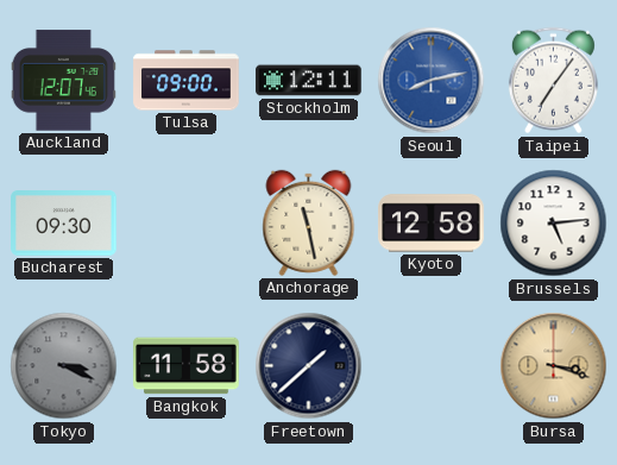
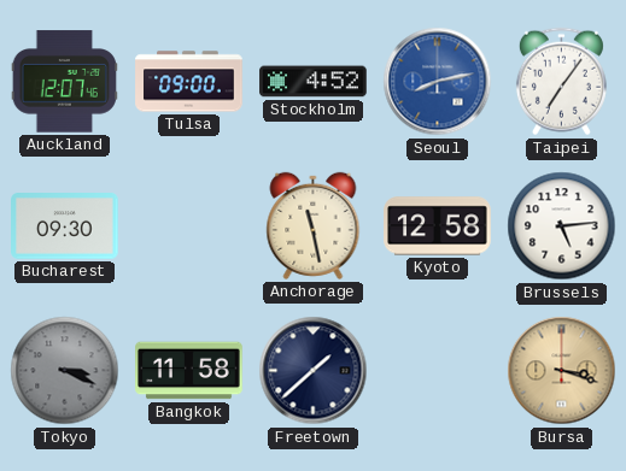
Stockholm: 12:11 -> 4:52
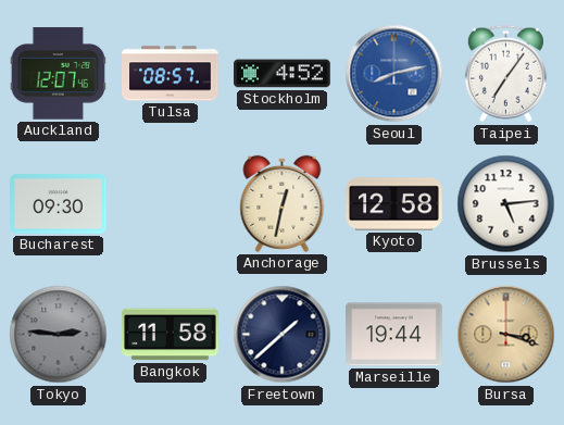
Tulsa: 09:00 -> 08:57
Anchorage: 11:28 -> 12:32
Tokyo: 3:19 -> 2:46
Marseille: none -> 19:44
